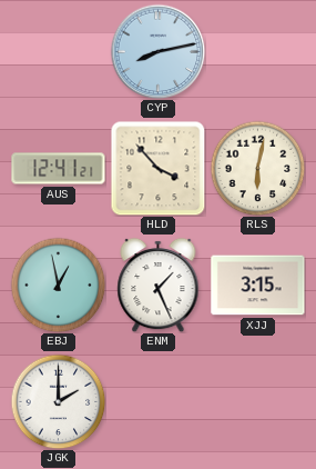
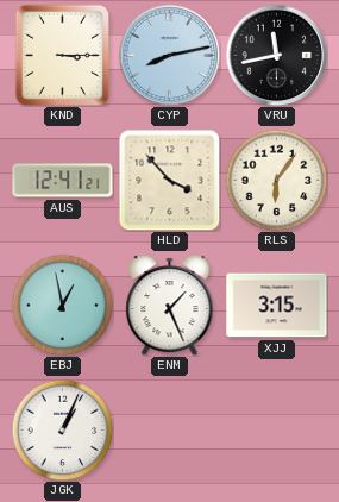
KND: none -> 3:15
VRU: none -> 11:43
RLS: 6:02 -> 6:06
JGK: 2:00 -> 1:04
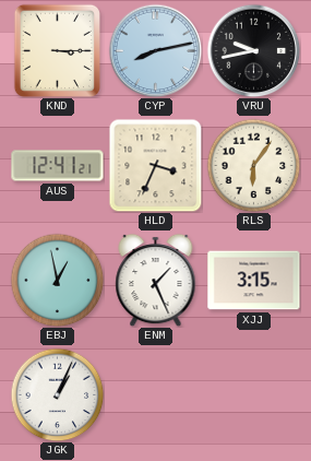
VRU: 11:43 -> 9:43
HLD: 3:53 -> 3:34
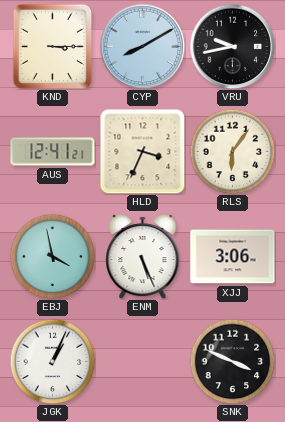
CYP: 8:13 -> 8:10
EBJ: 12:58 -> 3:58
ENM: 1:26 -> 5:26
XJJ: 3:15 -> 3:06
SNK: none -> 3:49
